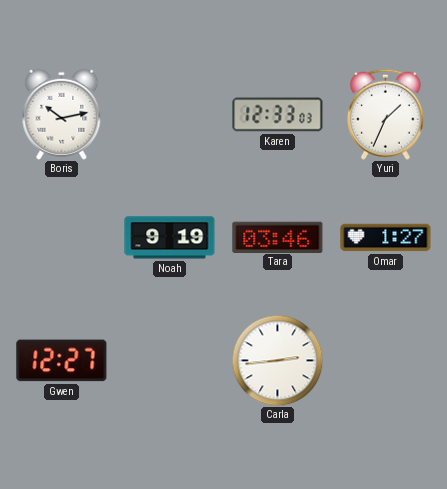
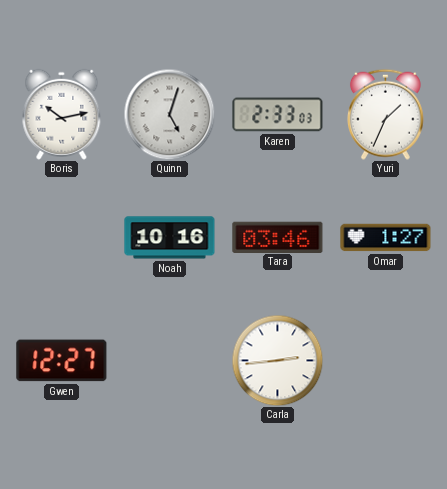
Quinn: none -> 5:03
Karen: 12:33 -> 2:33
Noah: 9:19 -> 10:16
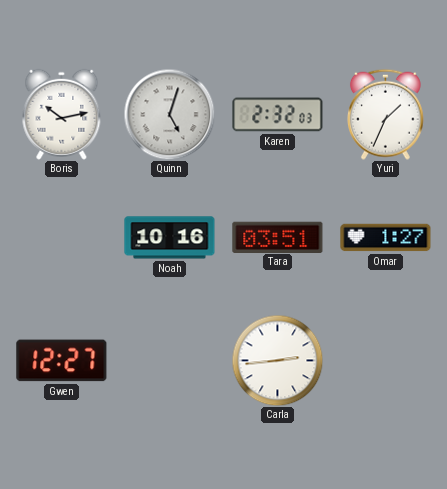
Karen: 2:33 -> 2:32
Tara: 03:46 -> 03:51
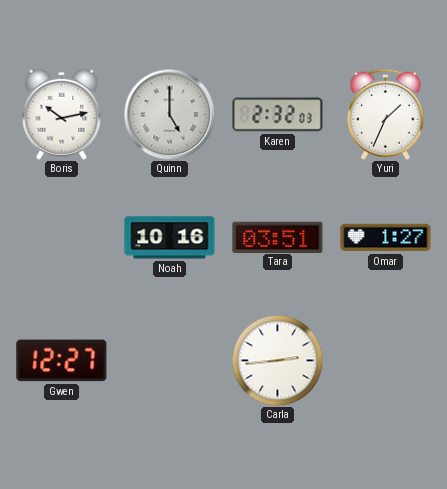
Quinn: 5:03 -> 5:00
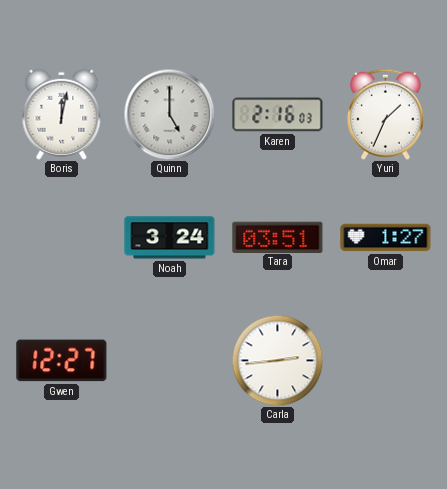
Boris: 10:13 -> 12:02
Karen: 2:32 -> 2:16
Noah: 10:16 -> 3:24
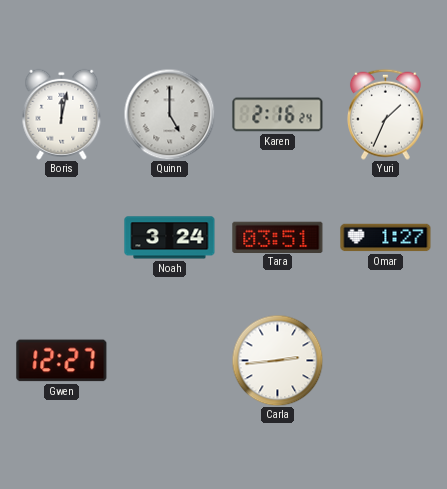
Karen: 2:16:03 -> 2:16:24
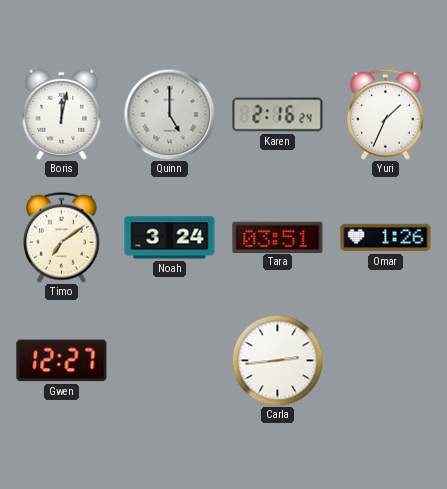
Timo: none -> 7:09
Omar: 1:27 -> 1:26
